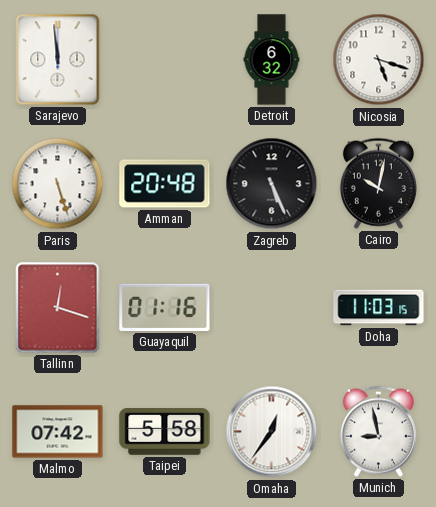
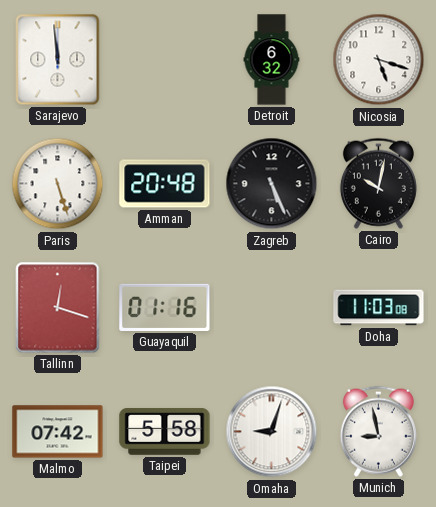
Doha: 11:03:15 -> 11:03:08
Omaha: 12:36 -> 9:03
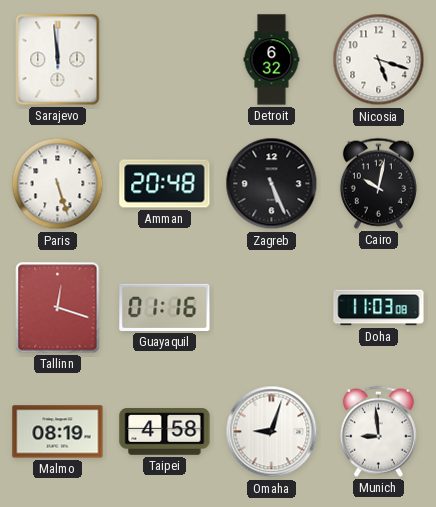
Malmo: 07:42 -> 08:19
Taipei: 5:58 -> 4:58
Munich: 8:58 -> 8:59
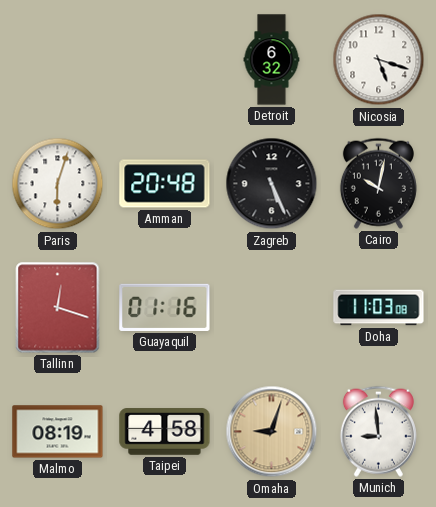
Sarajevo: 11:59 -> none
Paris: 5:27 -> 6:03
Omaha dial: white -> champagne
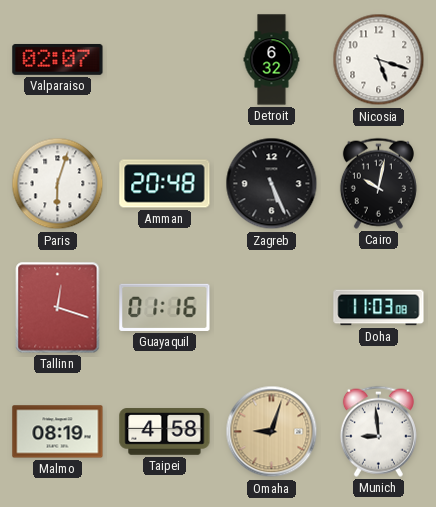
Valparaiso: none -> 02:07
